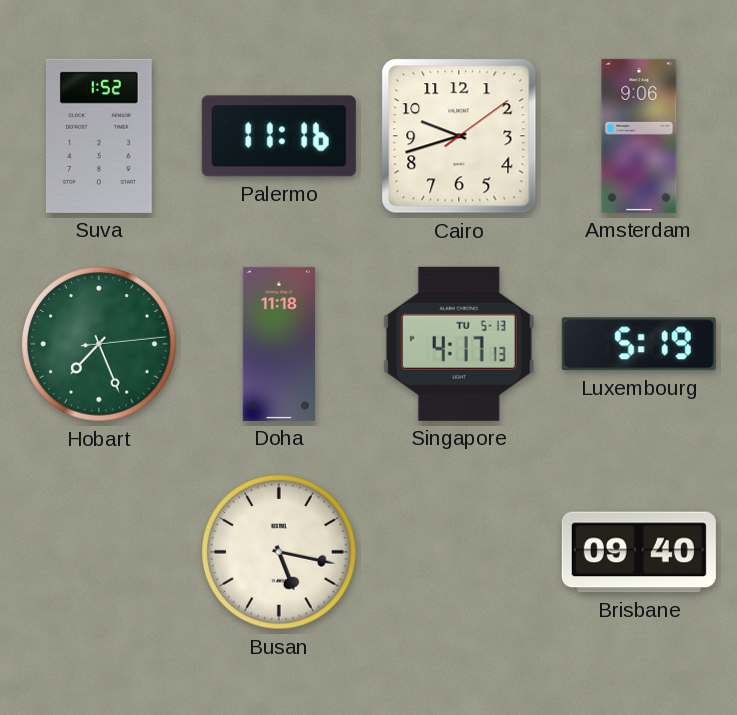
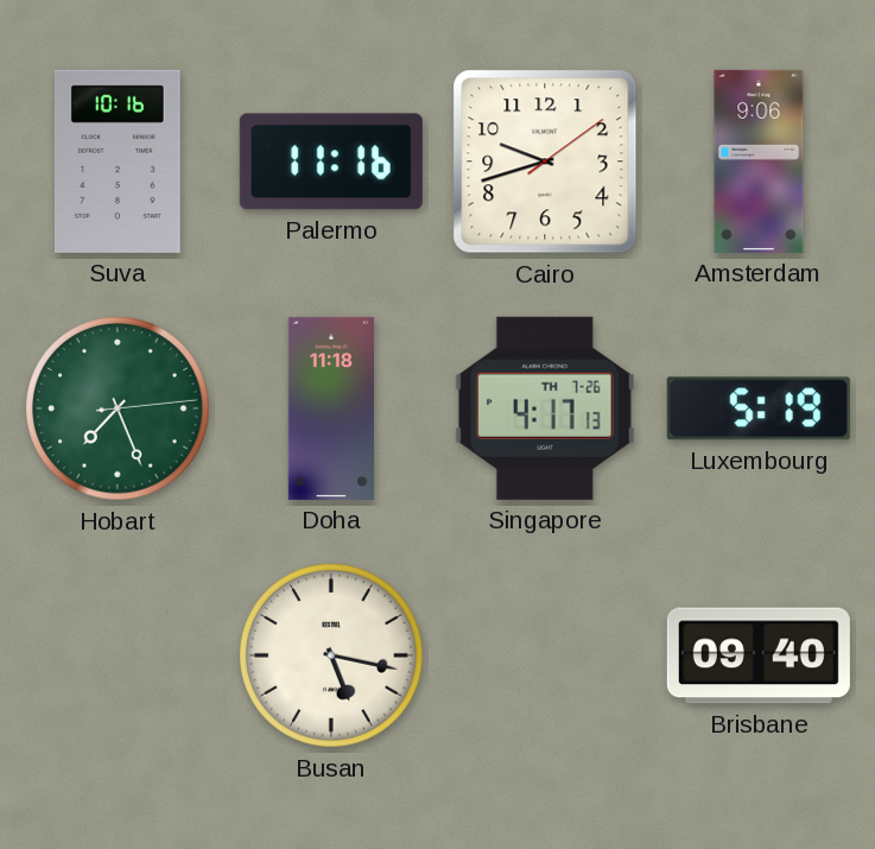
Suva: 1:52 -> 10:16
Singapore date: TU 5-13 -> TH 7-26
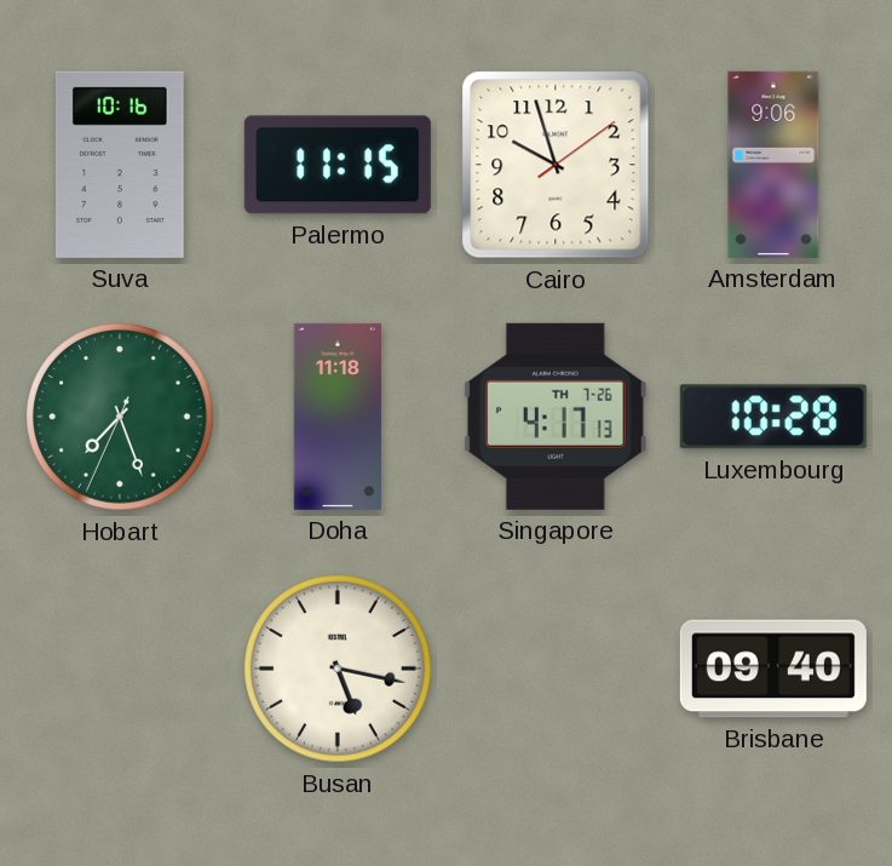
Palermo: 11:16 -> 11:15
Cairo: 9:42 -> 9:57
Hobart: 7:26:14 -> 7:26:34
Luxembourg: 5:19 -> 10:28
